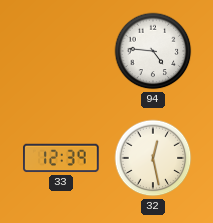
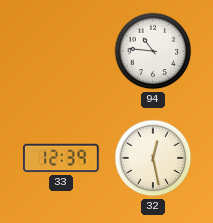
94: 4:46 -> 10:46
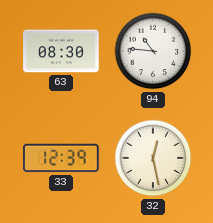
63: none -> 08:30
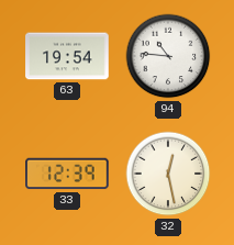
63: 08:30 -> 19:54
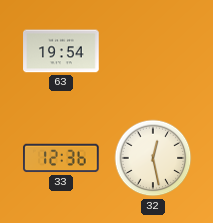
94: 10:46 -> none
33: 12:39 -> 12:36
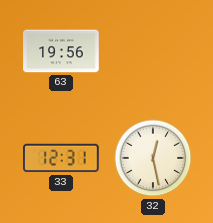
63: 19:54 -> 19:56
33: 12:36 -> 12:31
